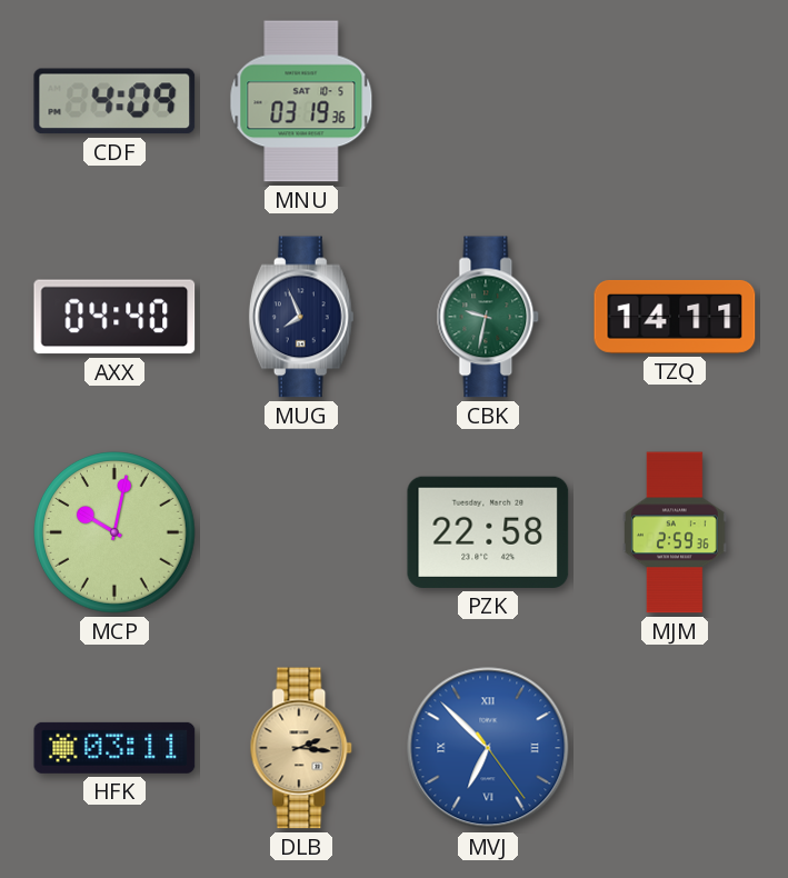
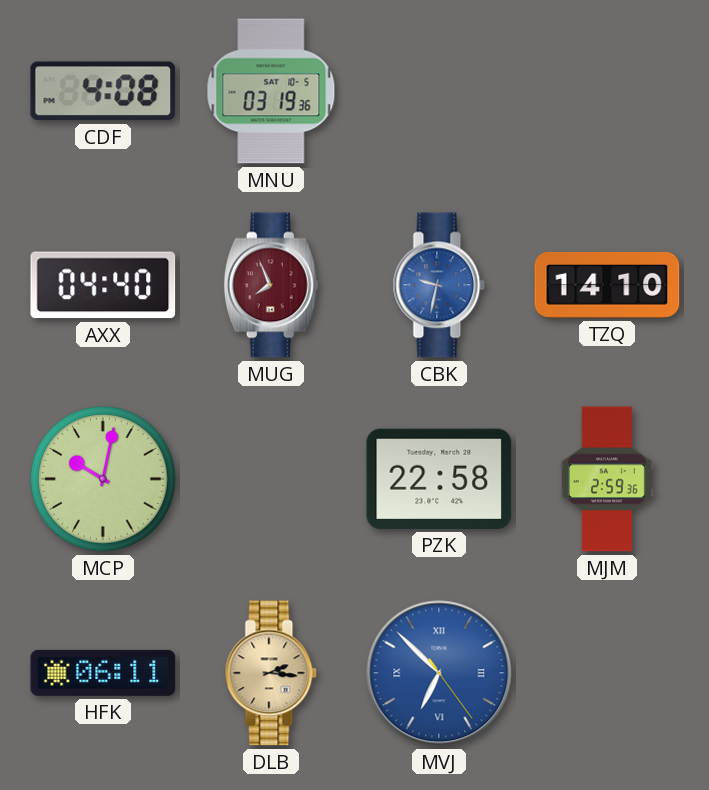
CDF: 4:09 -> 4:08
MUG dial: navy -> burgundy
CBK dial: green -> blue
TZQ: 14:11 -> 14:10
HFK: 03:11 -> 06:11
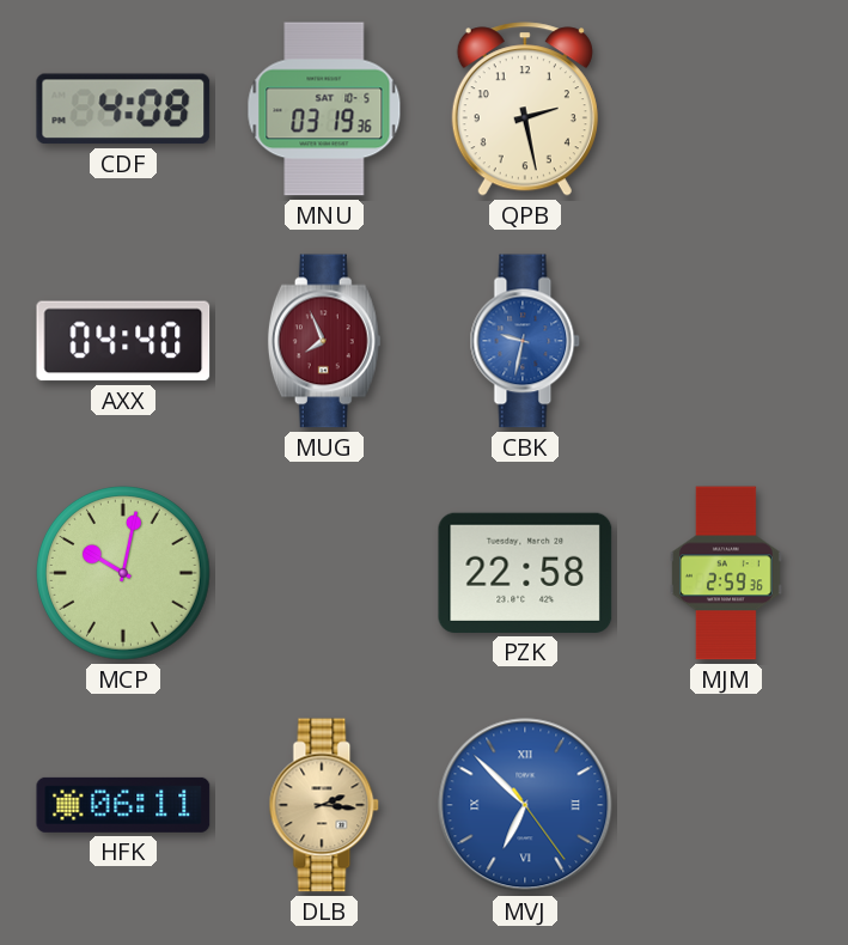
QPB: none -> 2:28
TZQ: 14:10 -> none
